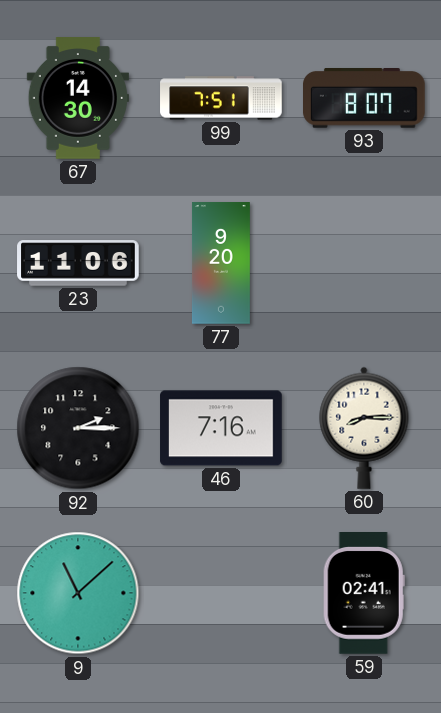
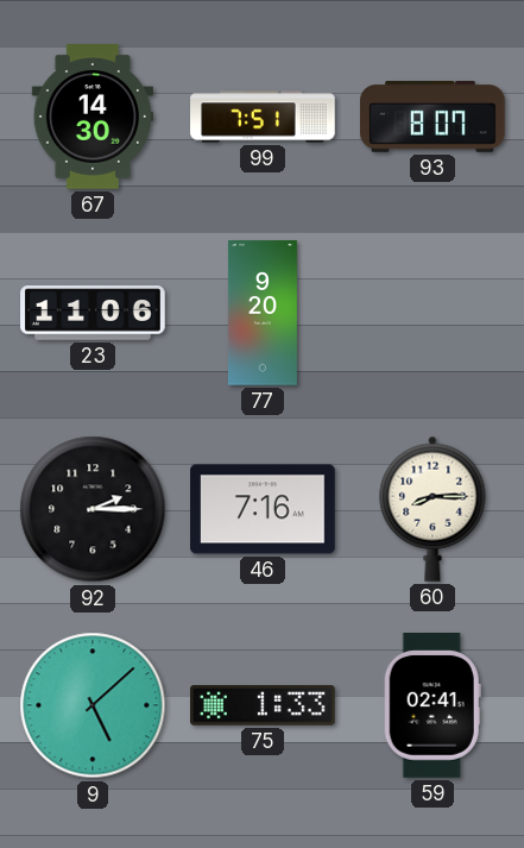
9: 11:08 -> 5:08
75: none -> 1:33
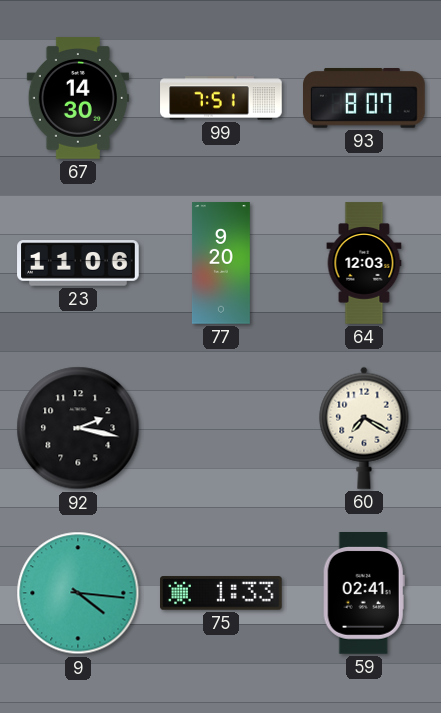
64: none -> 12:03
92: 2:15 -> 2:17
46: 7:16 -> none
60: 8:15 -> 7:20
9: 5:08 -> 4:16
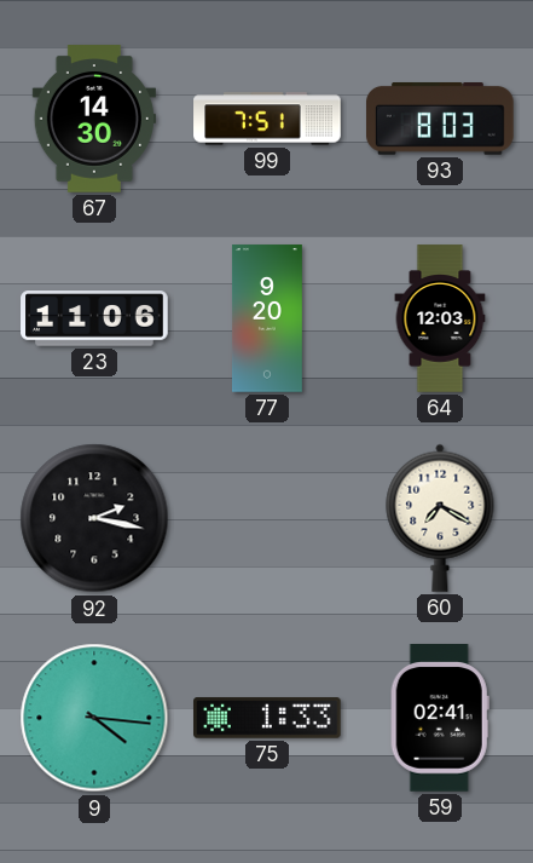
93: 8:07 -> 8:03
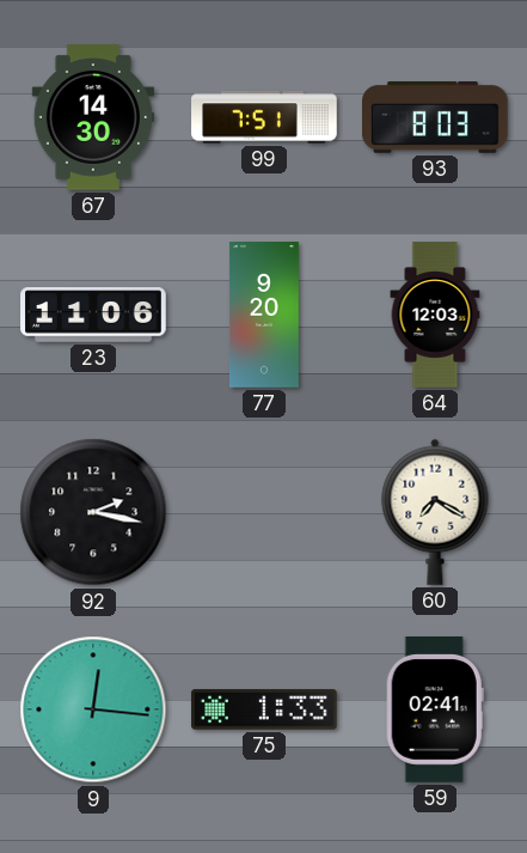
9: 4:16 -> 12:16
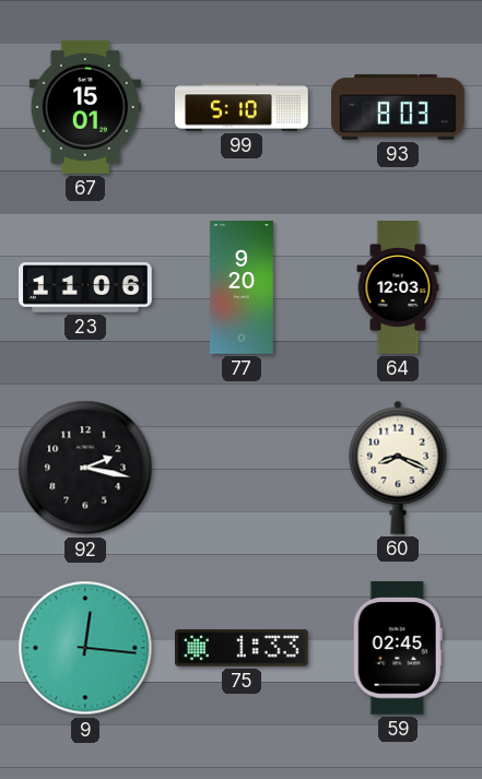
67: 14:30 -> 15:01
99: 7:51 -> 5:10
60: 7:20 -> 8:19
59: 02:41 -> 02:45
